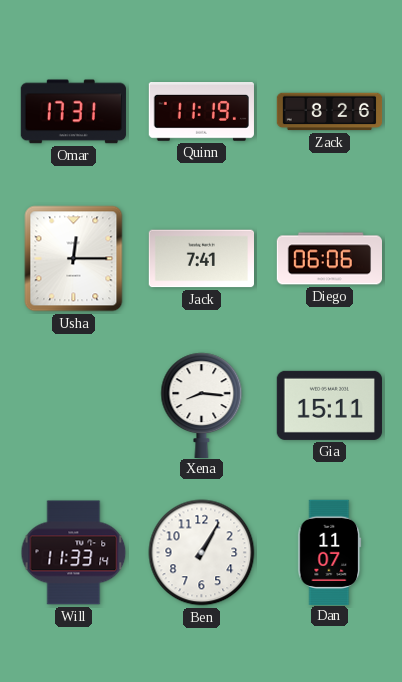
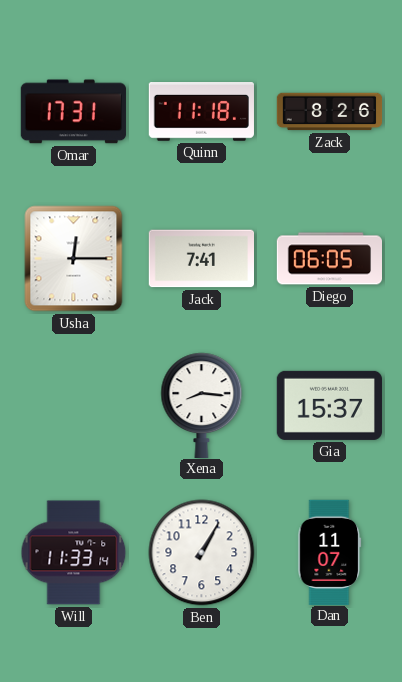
Quinn: 11:19 -> 11:18
Diego: 06:06 -> 06:05
Gia: 15:11 -> 15:37
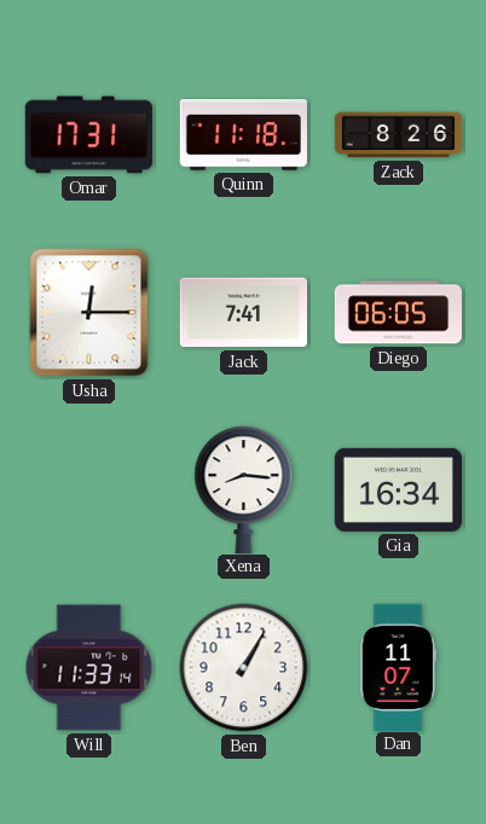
Gia: 15:37 -> 16:34
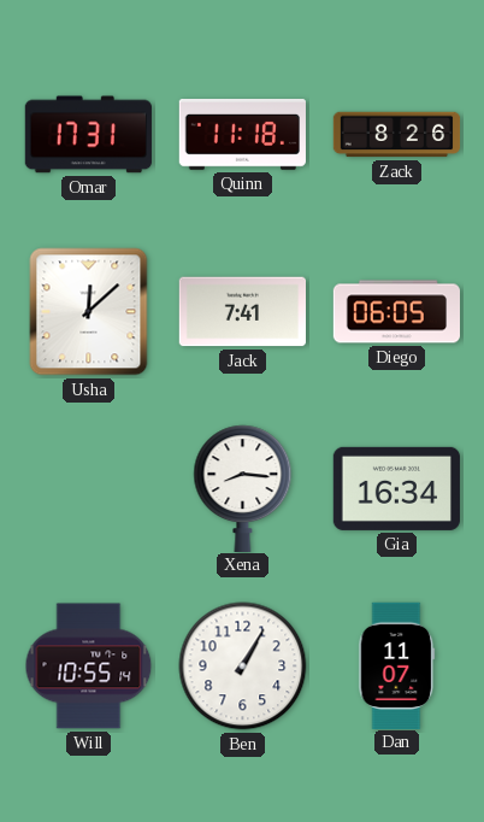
Usha: 12:15 -> 12:08
Will: 11:33 -> 10:55
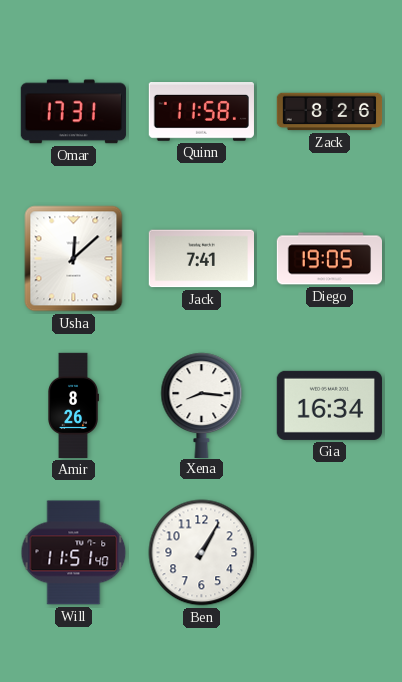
Quinn: 11:18 -> 11:58
Diego: 06:05 -> 19:05
Amir: none -> 8:26
Will: 10:55 -> 11:51
Dan: 11:07 -> none
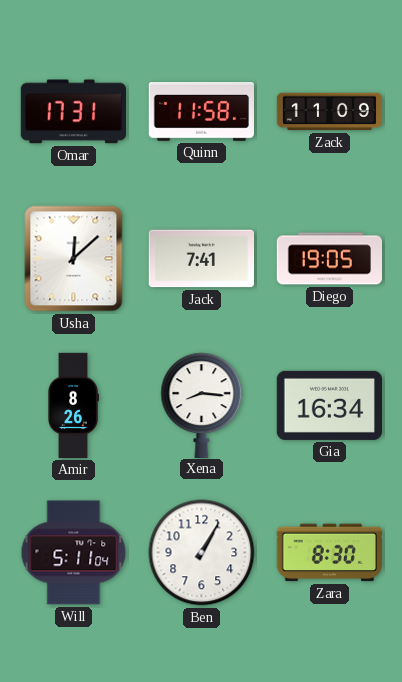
Zack: 8:26 -> 11:09
Will: 11:51 -> 5:11
Zara: none -> 8:30
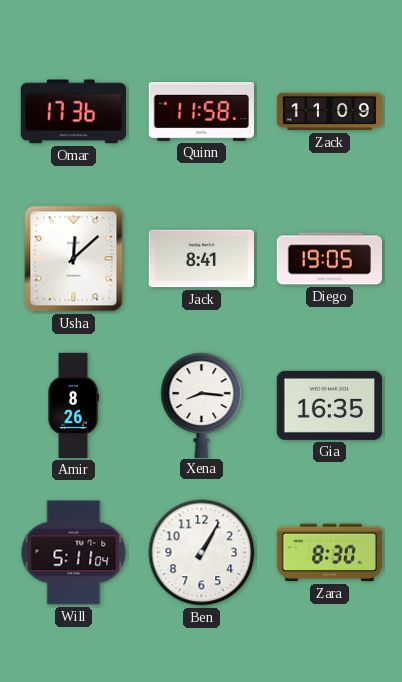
Omar: 17:31 -> 17:36
Jack: 7:41 -> 8:41
Gia: 16:34 -> 16:35
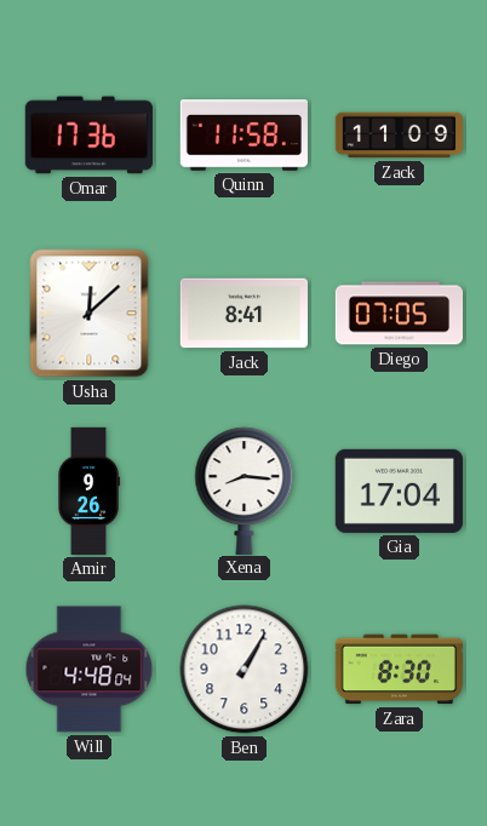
Diego: 19:05 -> 07:05
Amir: 8:26 -> 9:26
Gia: 16:35 -> 17:04
Will: 5:11 -> 4:48
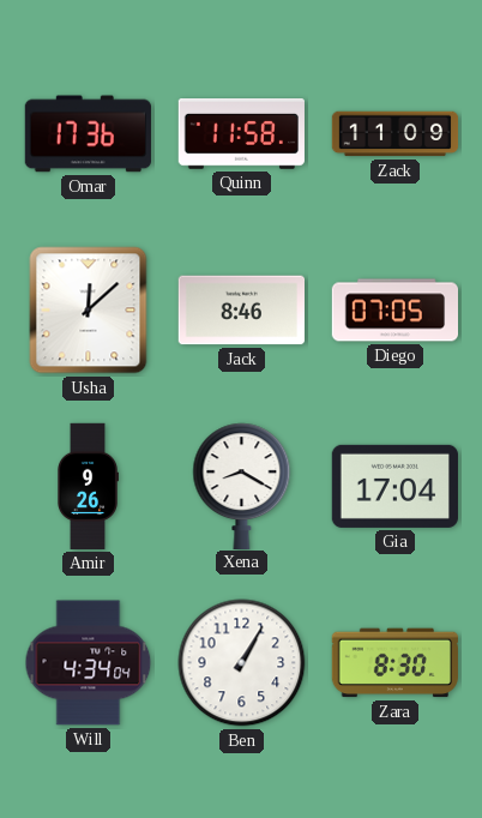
Jack: 8:41 -> 8:46
Xena: 8:16 -> 8:20
Will: 4:48 -> 4:34
